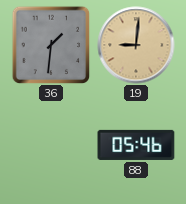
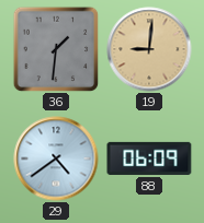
29: none -> 4:39
88: 05:46 -> 06:09
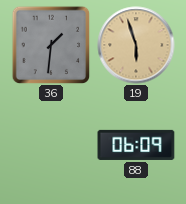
19: 9:01 -> 5:57
29: 4:39 -> none
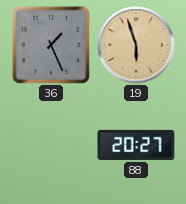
36: 1:31 -> 1:26
88: 06:09 -> 20:27
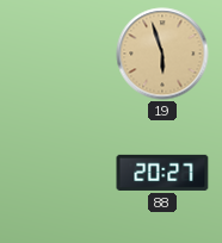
36: 1:26 -> none
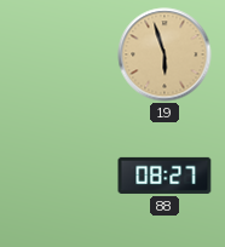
88: 20:27 -> 08:27
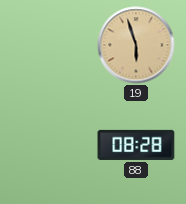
88: 08:27 -> 08:28
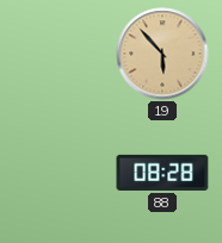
19: 5:57 -> 5:53
